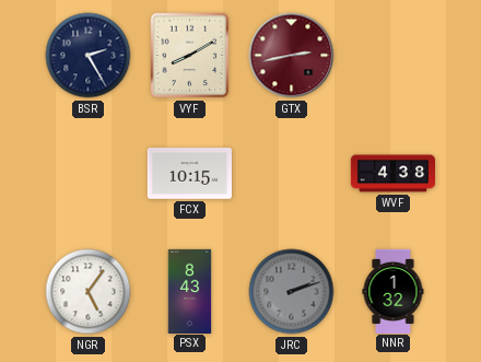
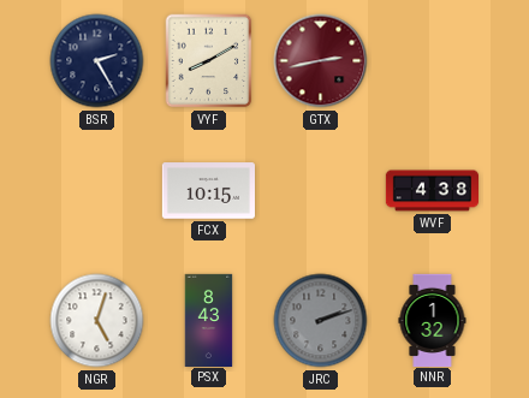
NGR: 5:06 -> 5:03
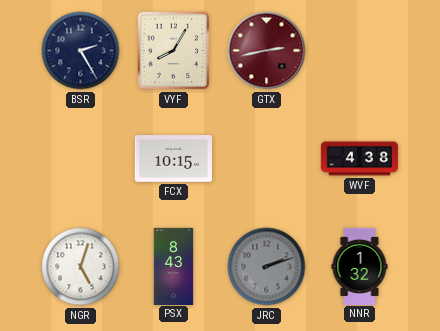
VYF: 8:10 -> 8:05
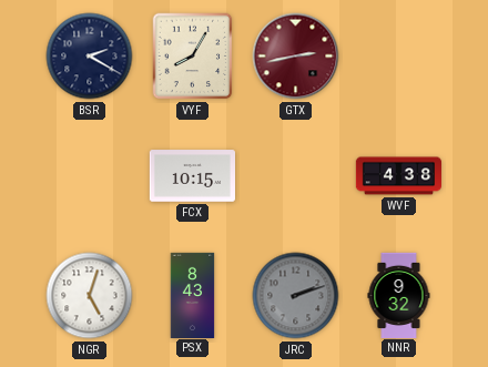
BSR: 2:25 -> 2:20
NNR: 1:32 -> 9:32
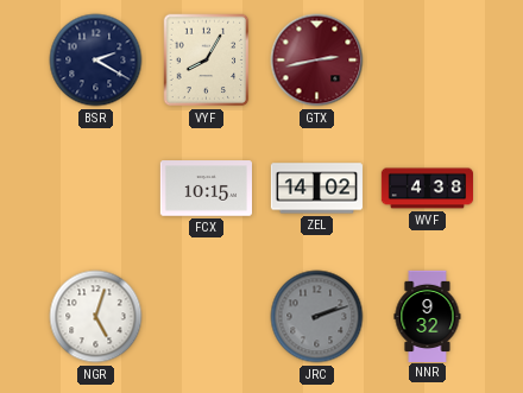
ZEL: none -> 14:02
PSX: 8:43 -> none
